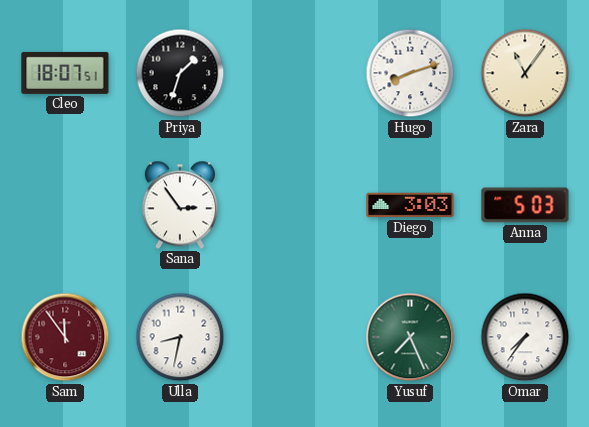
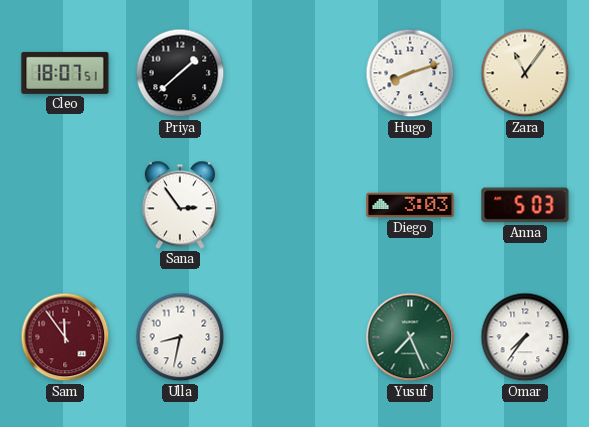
Priya: 1:33 -> 1:38
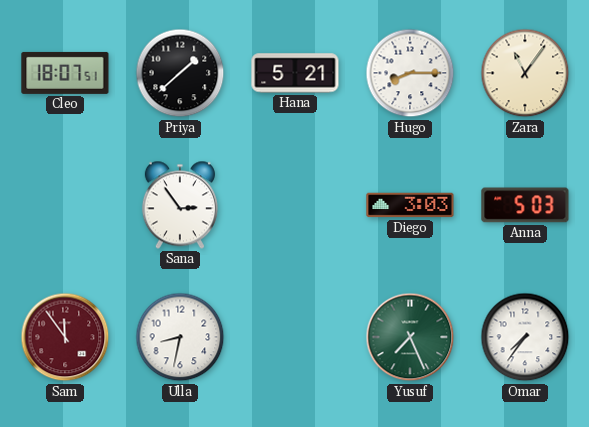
Hana: none -> 5:21
Hugo: 8:12 -> 8:15
